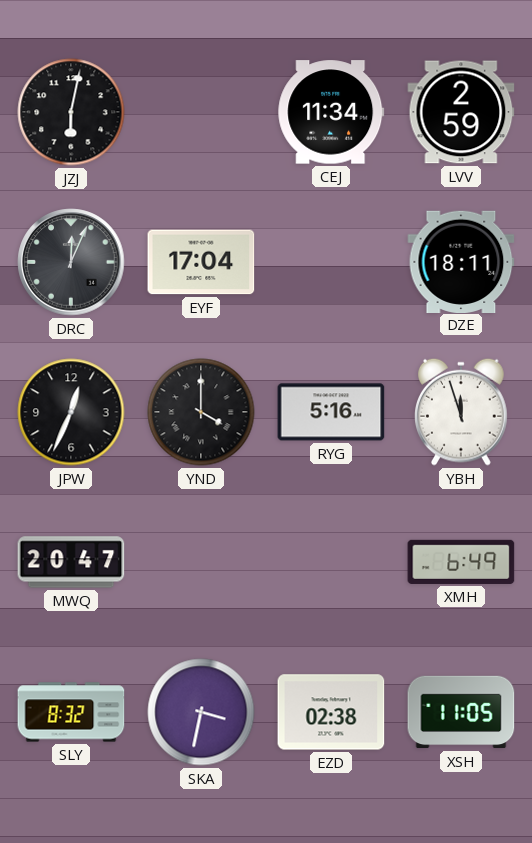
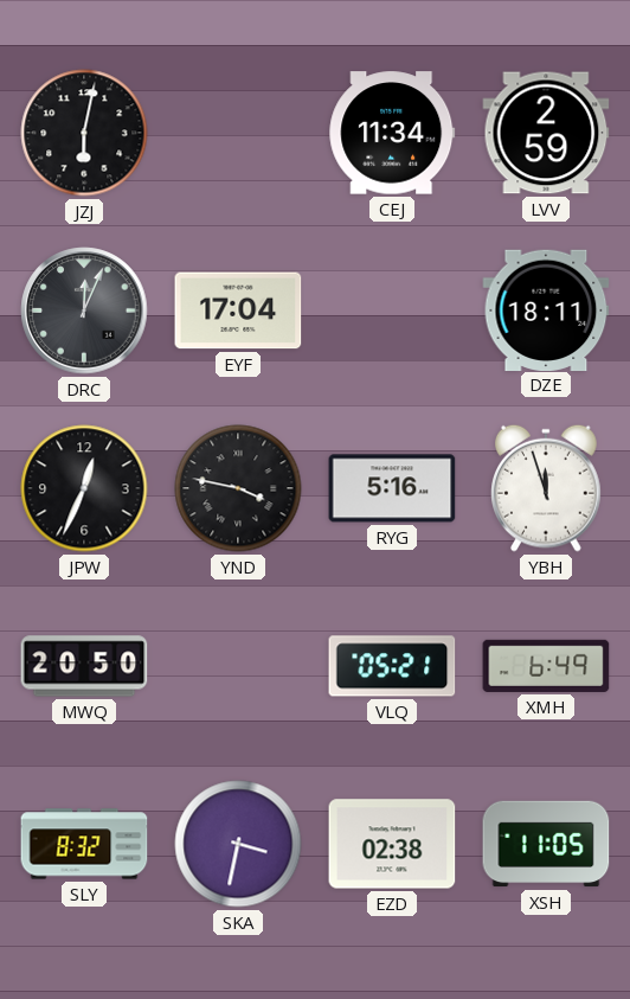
YND: 4:00 -> 3:47
MWQ: 20:47 -> 20:50
VLQ: none -> 05:21
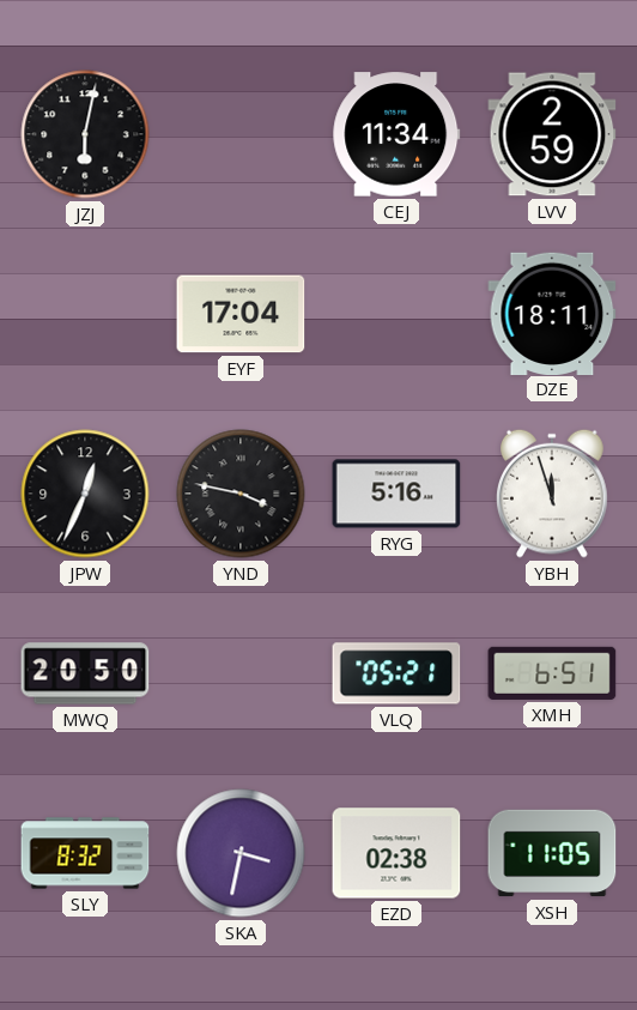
DRC: 12:04 -> none
XMH: 6:49 -> 6:51
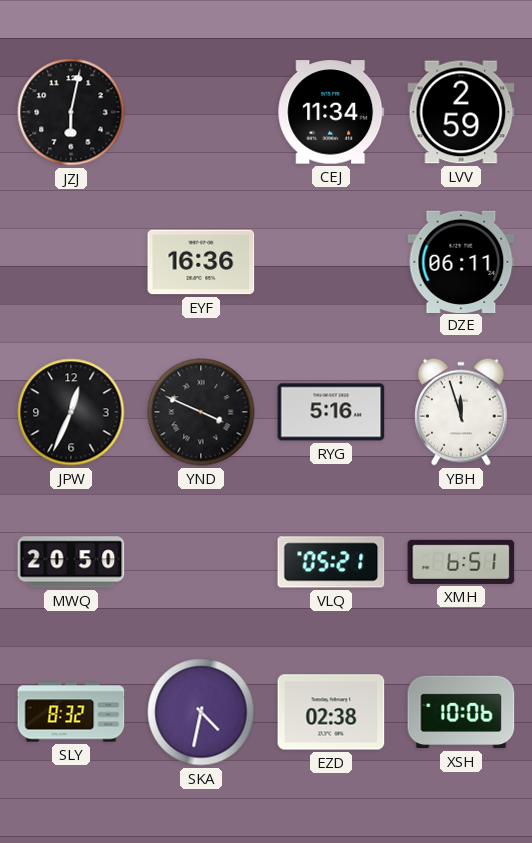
EYF: 17:04 -> 16:36
DZE: 18:11 -> 06:11
YND: 3:47 -> 3:49
SKA: 3:32 -> 4:32
XSH: 11:05 -> 10:06
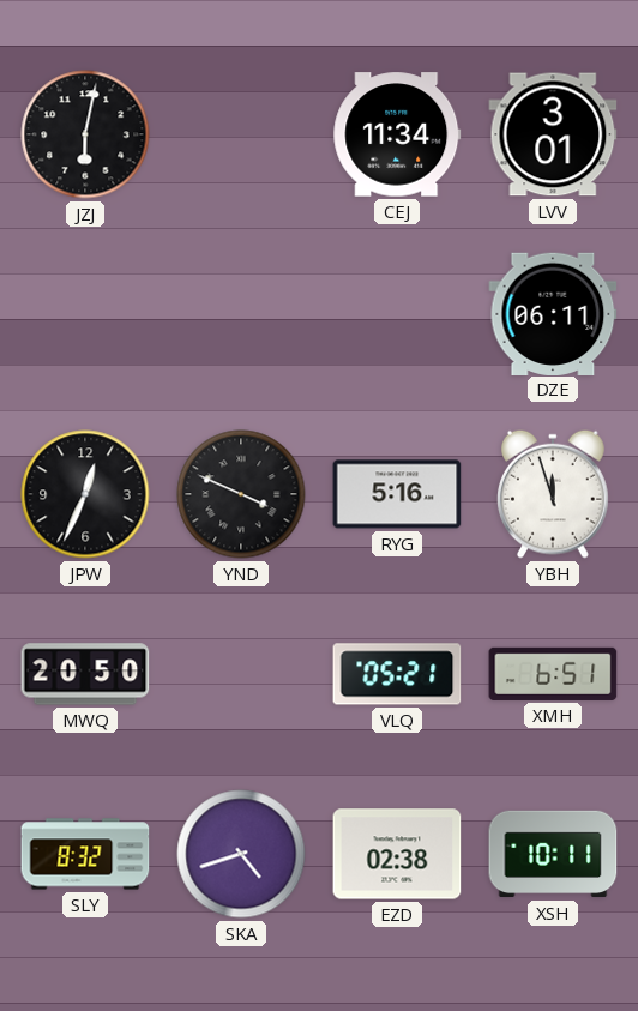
LVV: 2:59 -> 3:01
EYF: 16:36 -> none
SKA: 4:32 -> 4:42
XSH: 10:06 -> 10:11
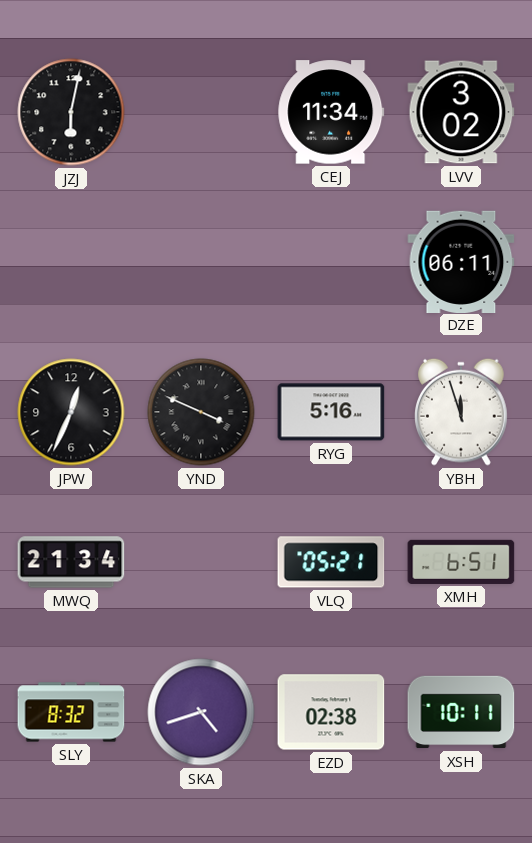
LVV: 3:01 -> 3:02
MWQ: 20:50 -> 21:34
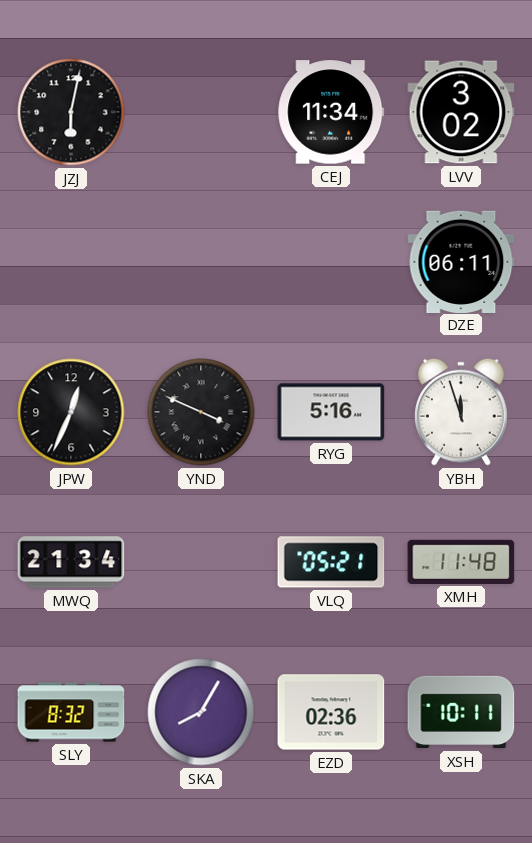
XMH: 6:51 -> 11:48
SKA: 4:42 -> 8:05
EZD: 02:38 -> 02:36
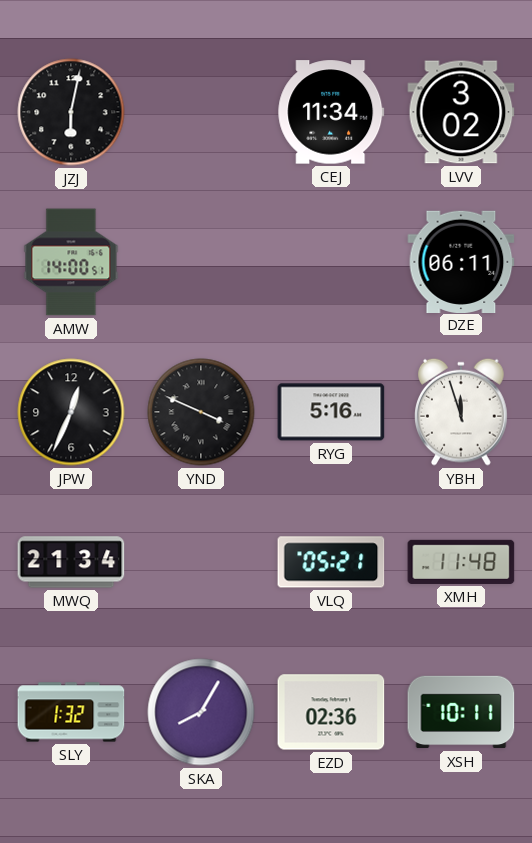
AMW: none -> 14:00
SLY: 8:32 -> 1:32
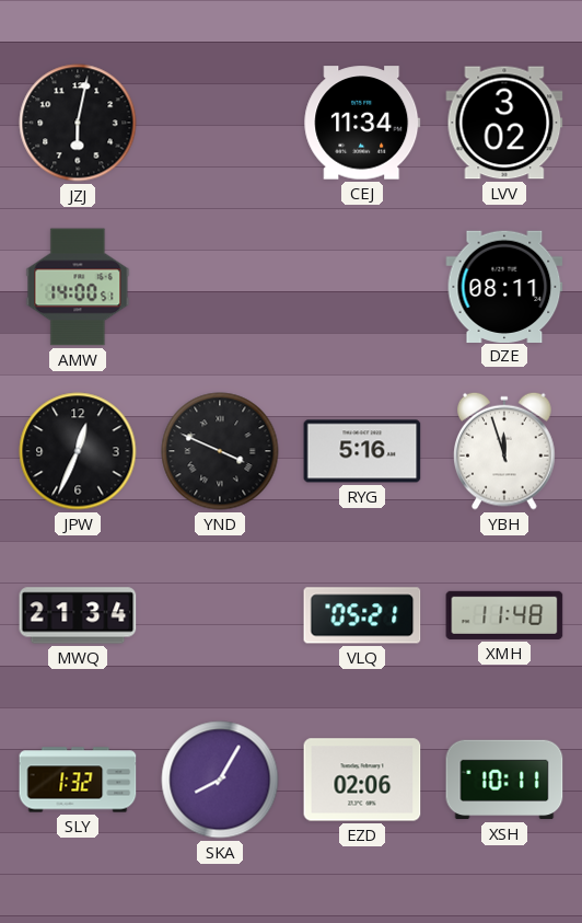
DZE: 06:11 -> 08:11
EZD: 02:36 -> 02:06
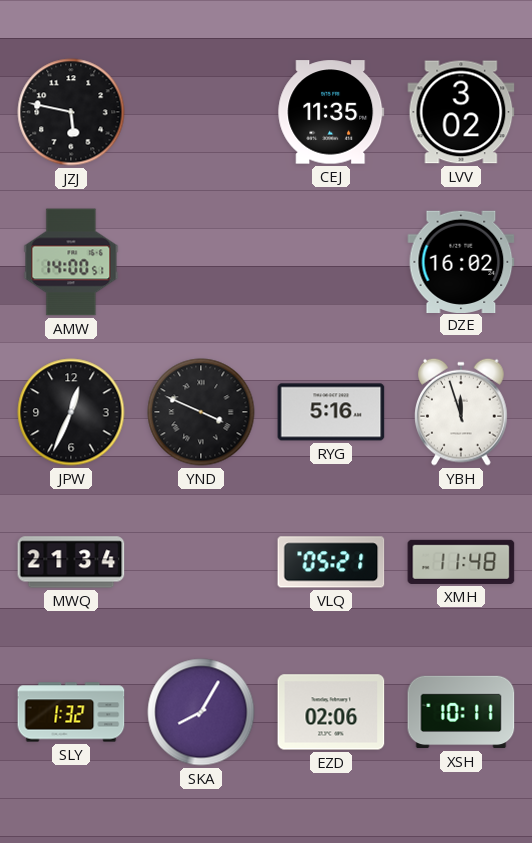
JZJ: 6:02 -> 5:47
CEJ: 11:34 -> 11:35
DZE: 08:11 -> 16:02
